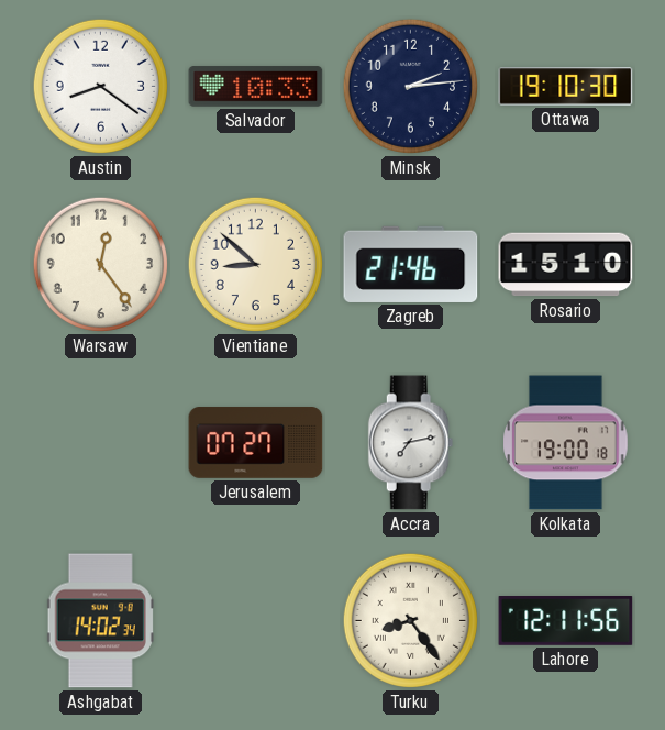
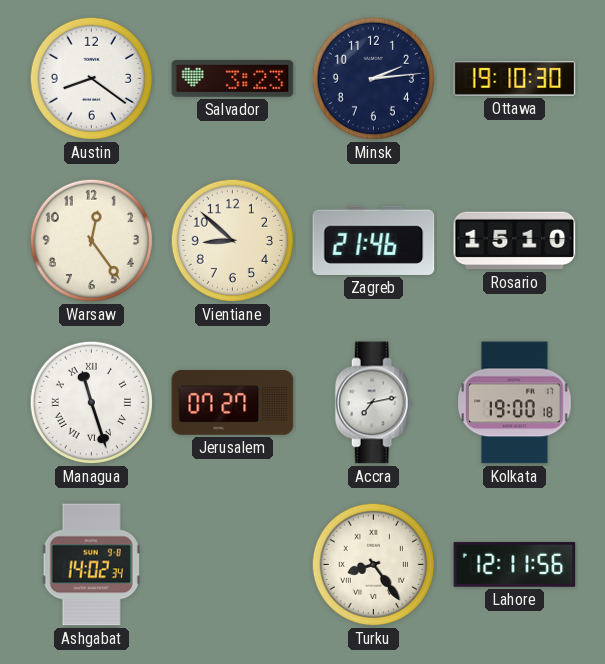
Salvador: 10:33 -> 3:23
Managua: none -> 11:27
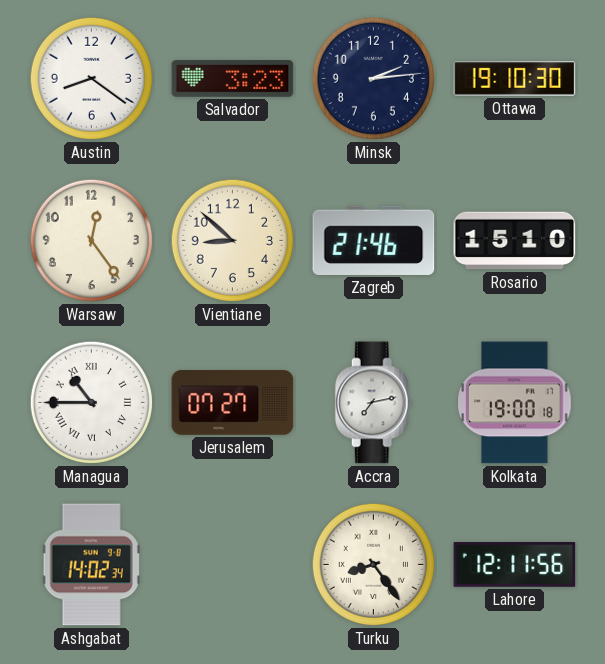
Managua: 11:27 -> 10:45
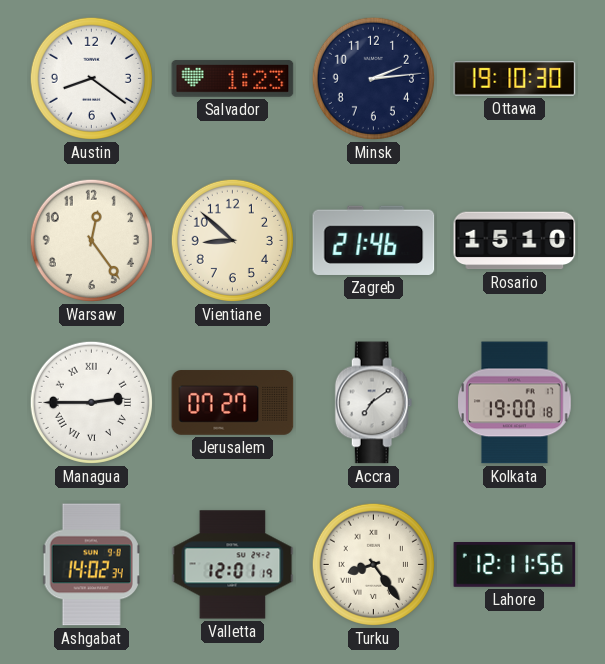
Salvador: 3:23 -> 1:23
Managua: 10:45 -> 2:45
Accra: 7:13 -> 7:09
Valletta: none -> 12:01
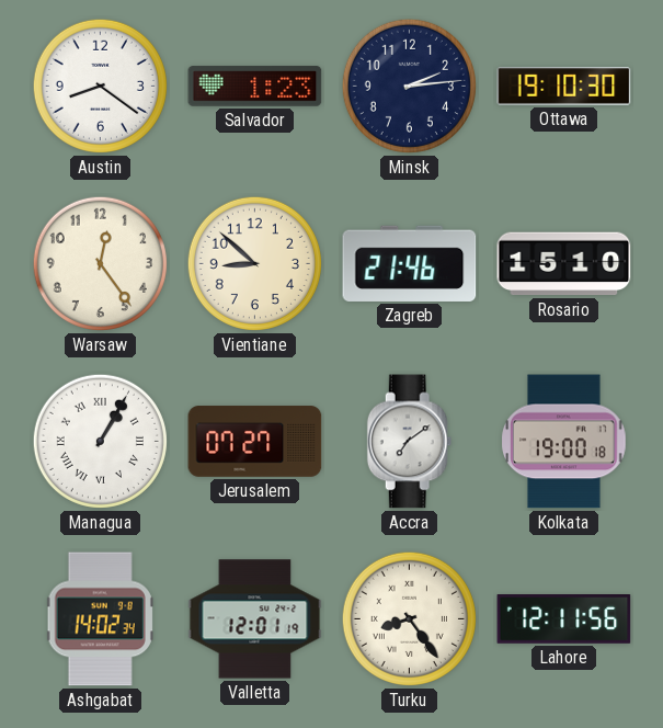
Managua: 2:45 -> 1:05
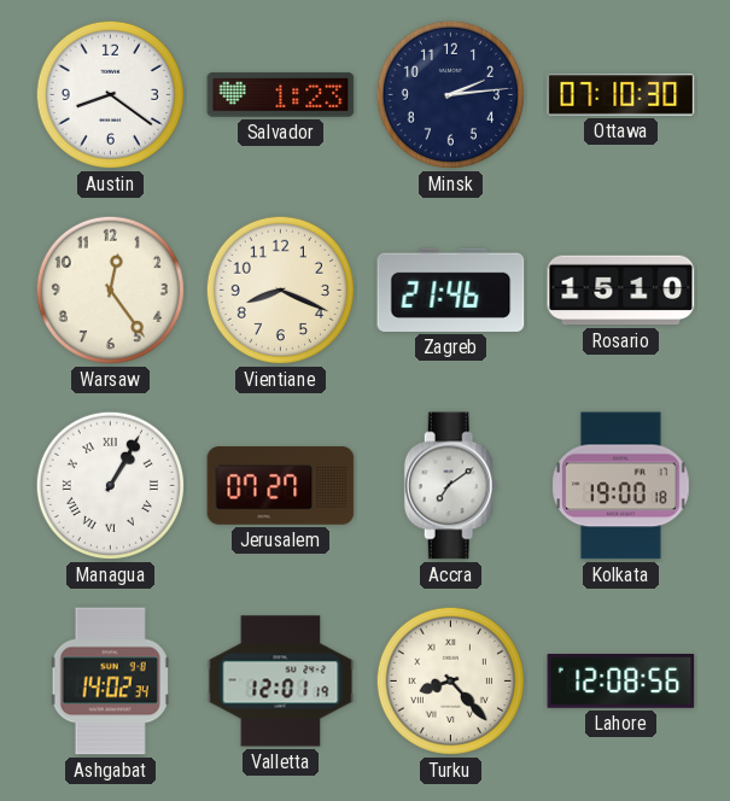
Ottawa: 19:10 -> 07:10
Vientiane: 8:52 -> 8:19
Turku: 8:24 -> 8:23
Lahore: 12:11 -> 12:08
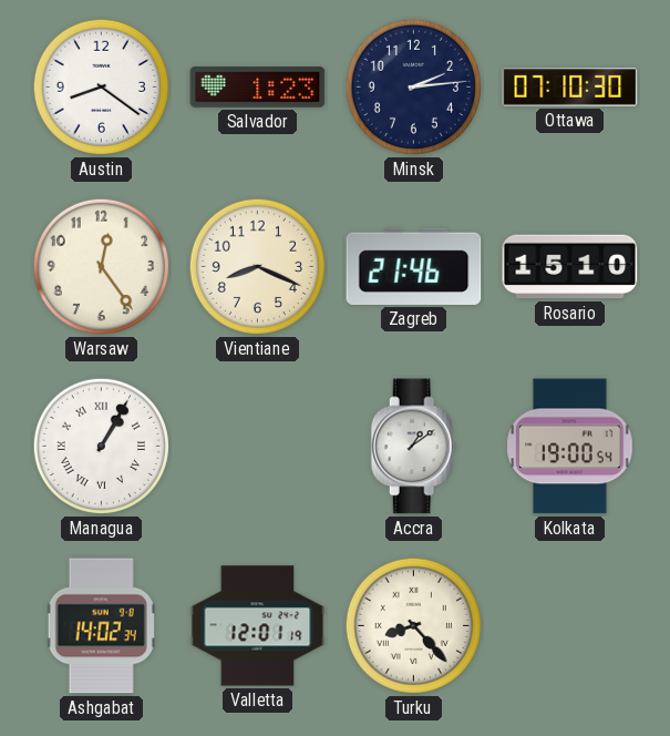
Jerusalem: 07:27 -> none
Accra: 7:09 -> 1:09
Kolkata: 19:00:18 -> 19:00:54
Lahore: 12:08 -> none
